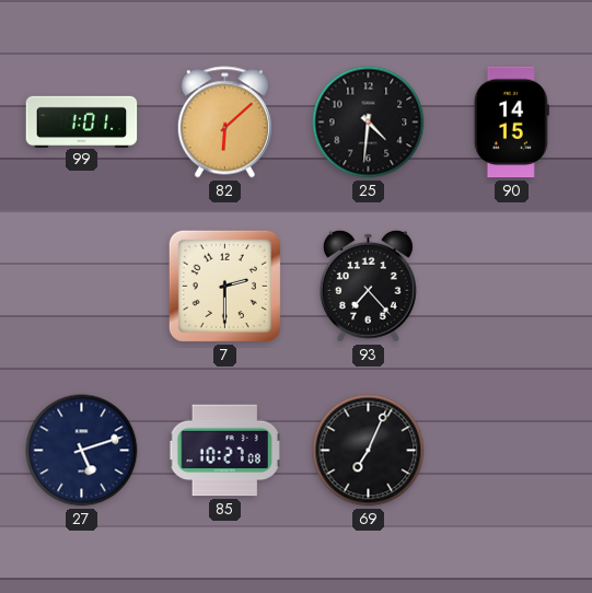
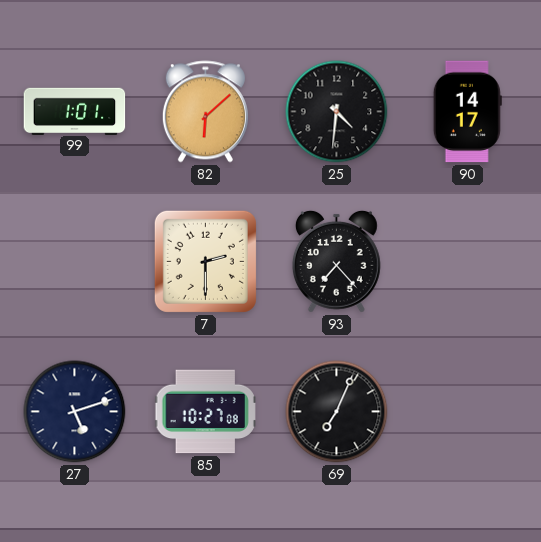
90: 14:15 -> 14:17
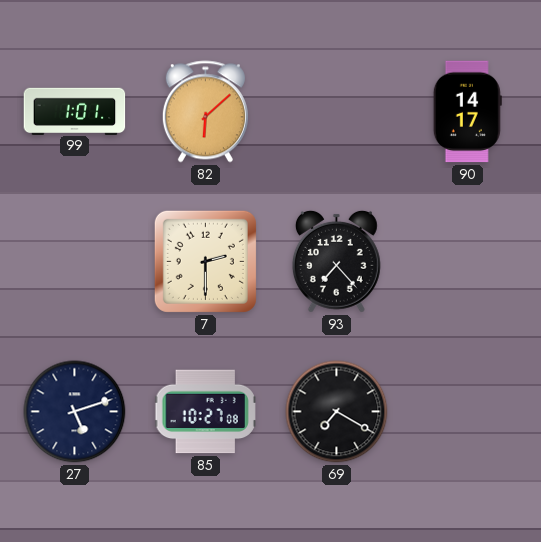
25: 4:31 -> none
69: 7:04 -> 7:20
